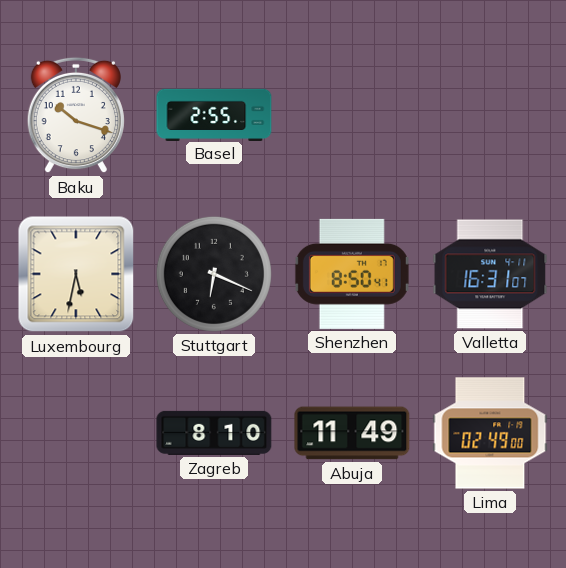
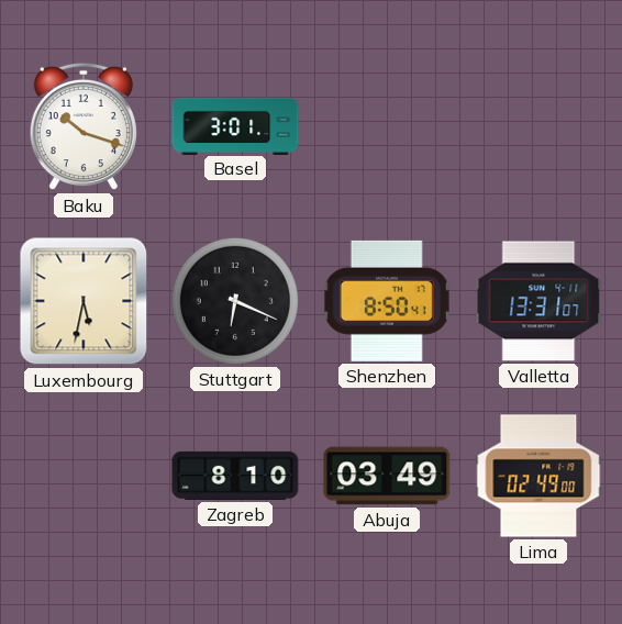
Basel: 2:55 -> 3:01
Valletta: 16:31 -> 13:31
Abuja: 11:49 -> 03:49
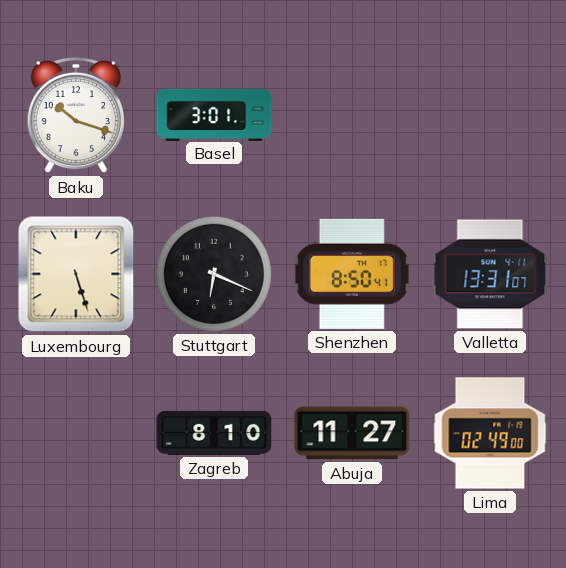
Luxembourg: 5:32 -> 5:27
Abuja: 03:49 -> 11:27
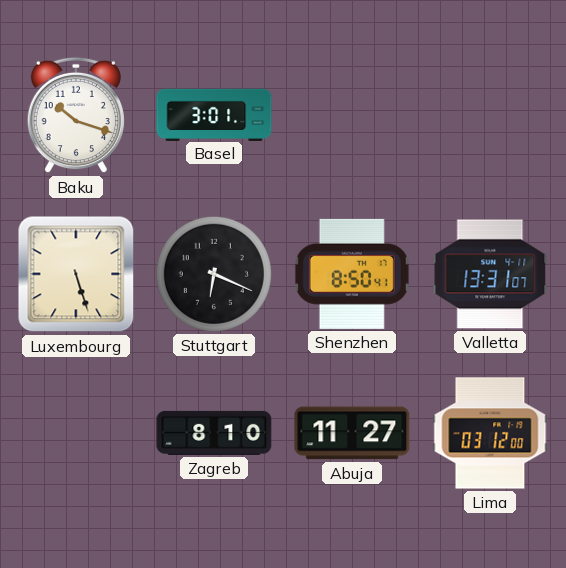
Lima: 02:49 -> 03:12
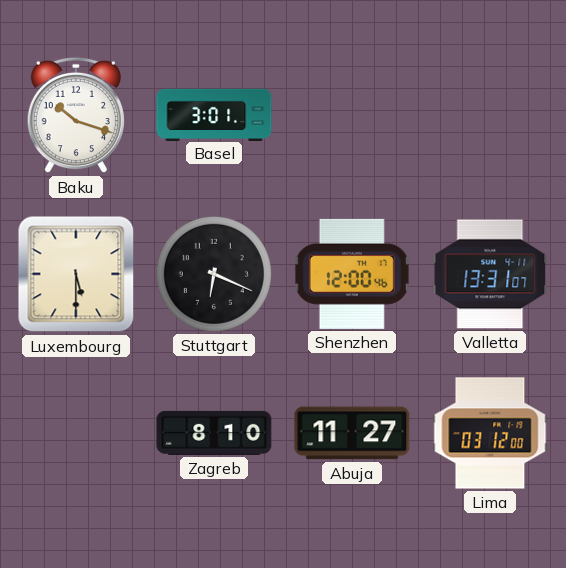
Luxembourg: 5:27 -> 5:30
Shenzhen: 8:50 -> 12:00
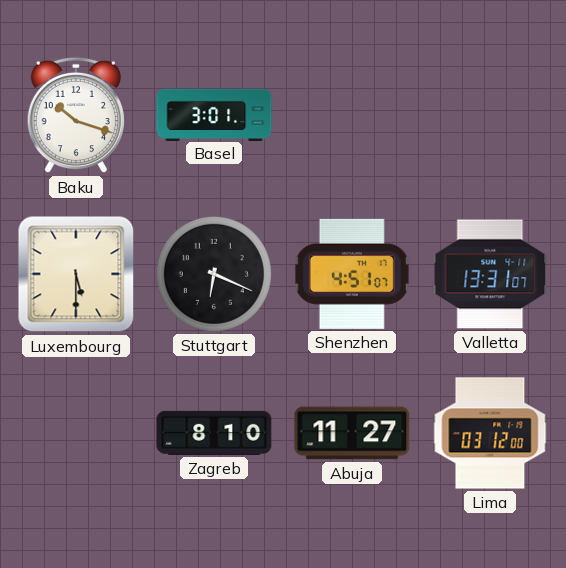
Shenzhen: 12:00 -> 4:51
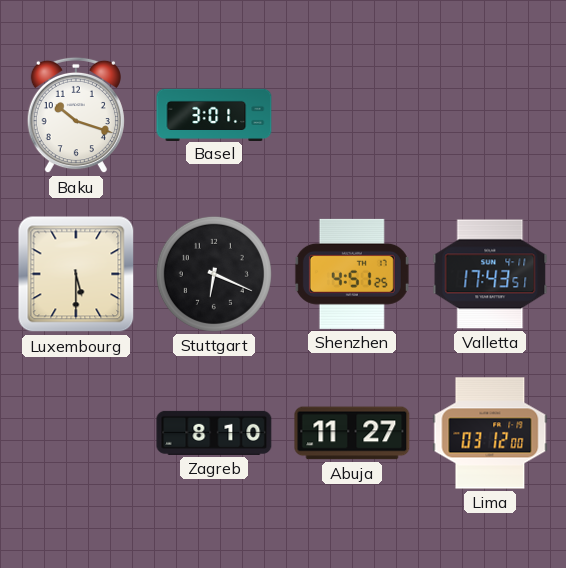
Shenzhen: 4:51:07 -> 4:51:25
Valletta: 13:31 -> 17:43
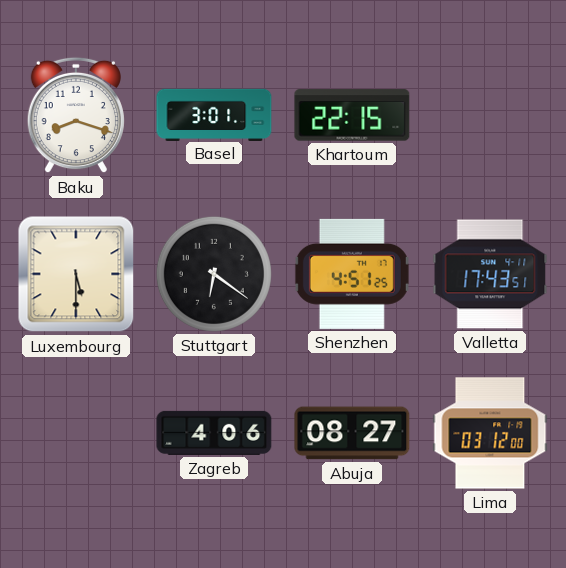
Baku: 10:18 -> 8:18
Khartoum: none -> 22:15
Stuttgart: 6:19 -> 6:21
Zagreb: 8:10 -> 4:06
Abuja: 11:27 -> 08:27
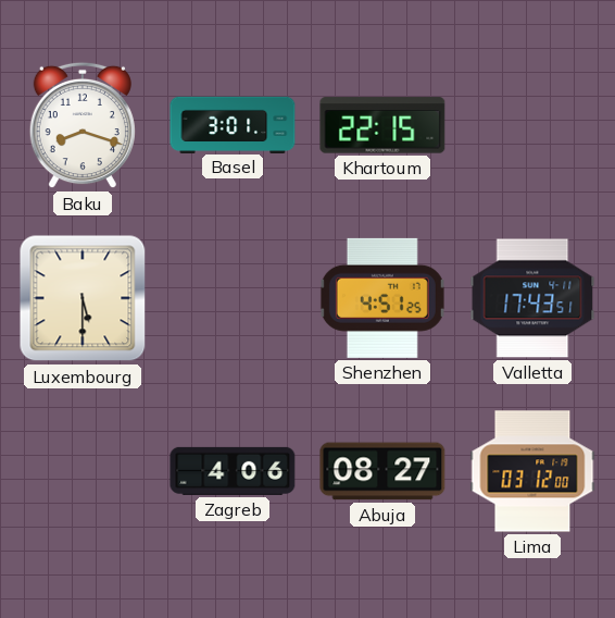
Stuttgart: 6:21 -> none
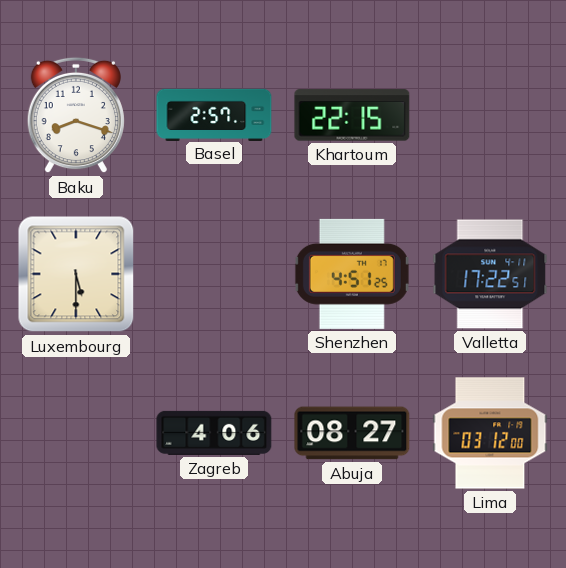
Basel: 3:01 -> 2:57
Valletta: 17:43 -> 17:22
